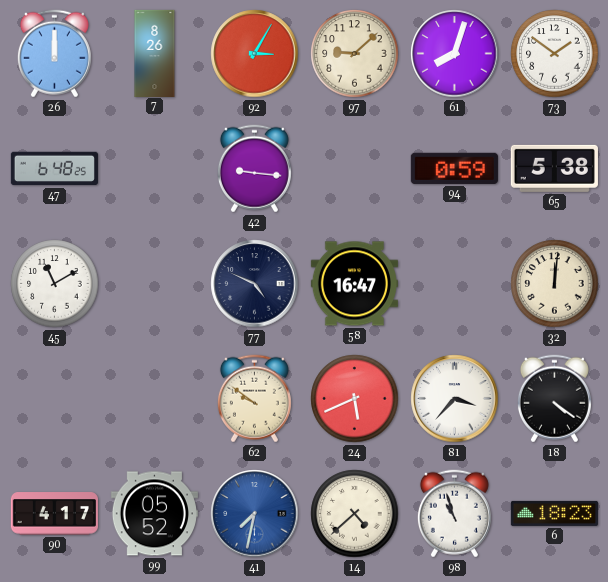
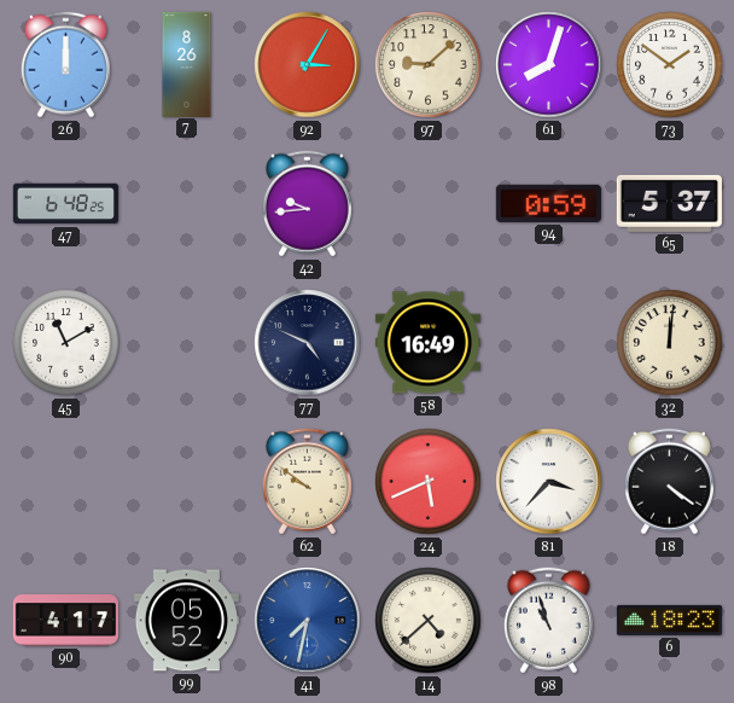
42: 9:16 -> 9:44
65: 5:38 -> 5:37
58: 16:47 -> 16:49
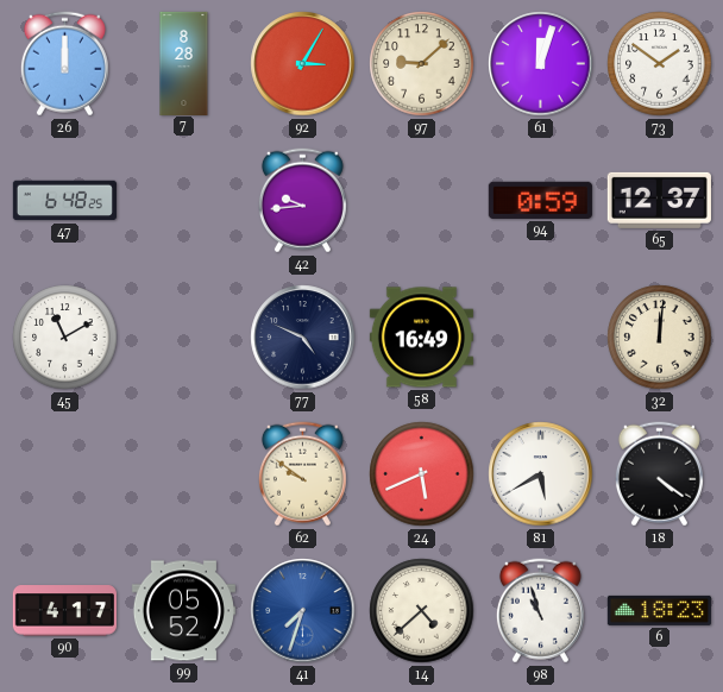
7: 8:26 -> 8:28
61: 8:03 -> 12:03
65: 5:37 -> 12:37
81: 3:37 -> 5:40
41: 7:32 -> 7:33
